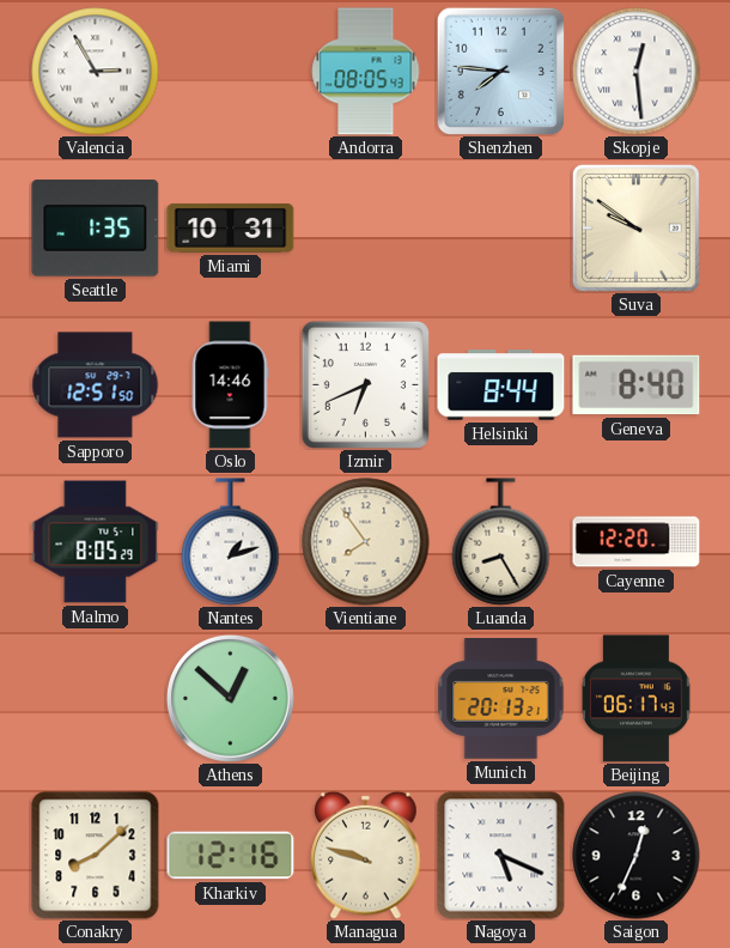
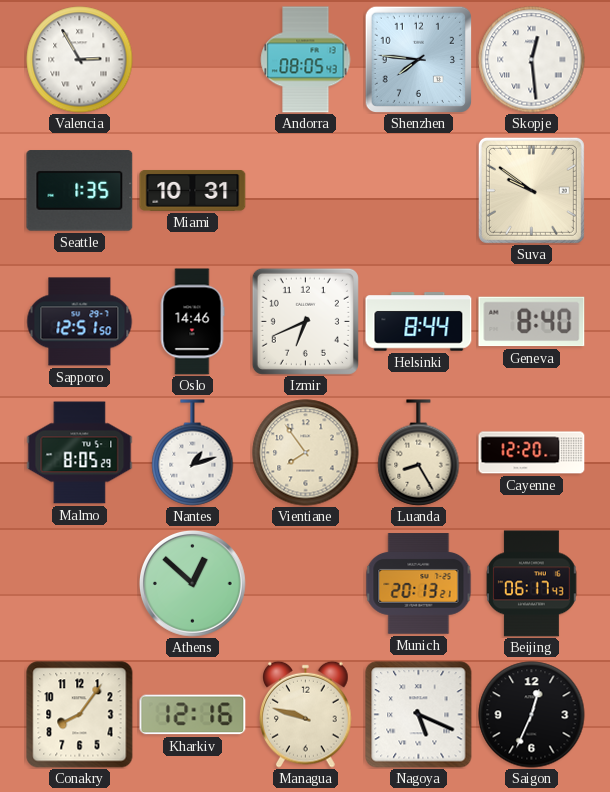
Conakry: 8:08 -> 8:06
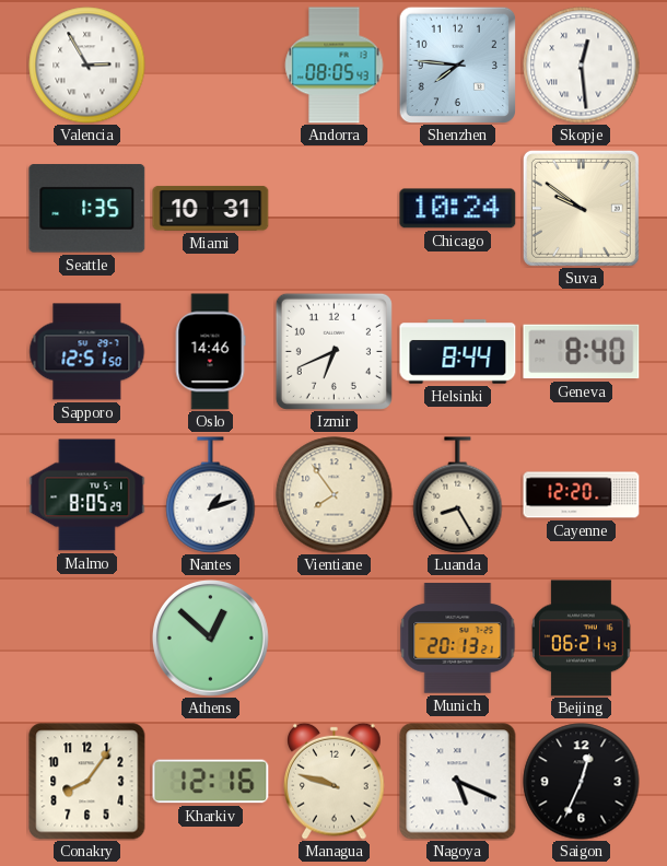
Chicago: none -> 10:24
Beijing: 06:17 -> 06:21
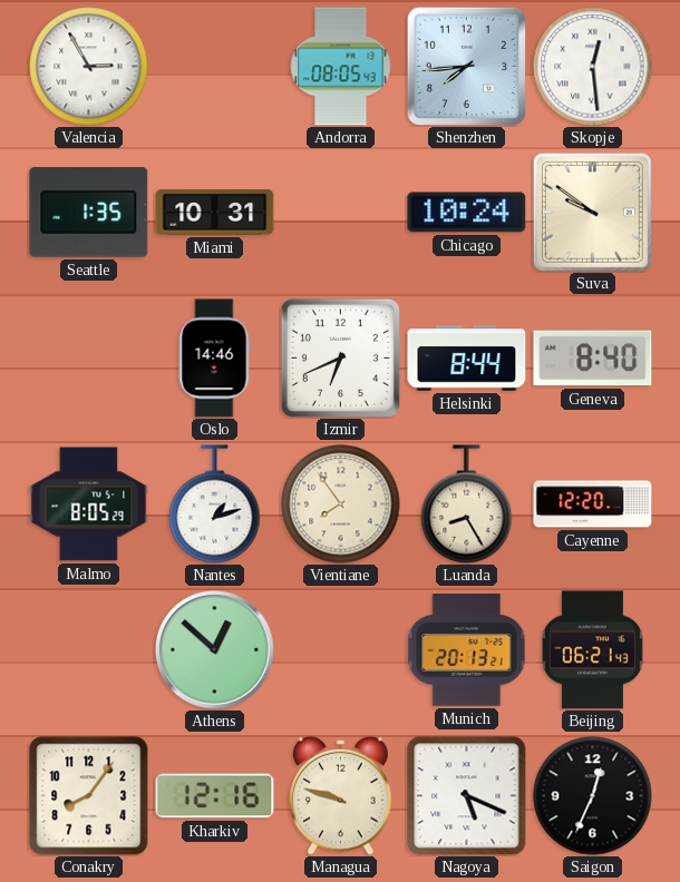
Shenzhen: 7:46 -> 7:44
Sapporo: 12:51 -> none
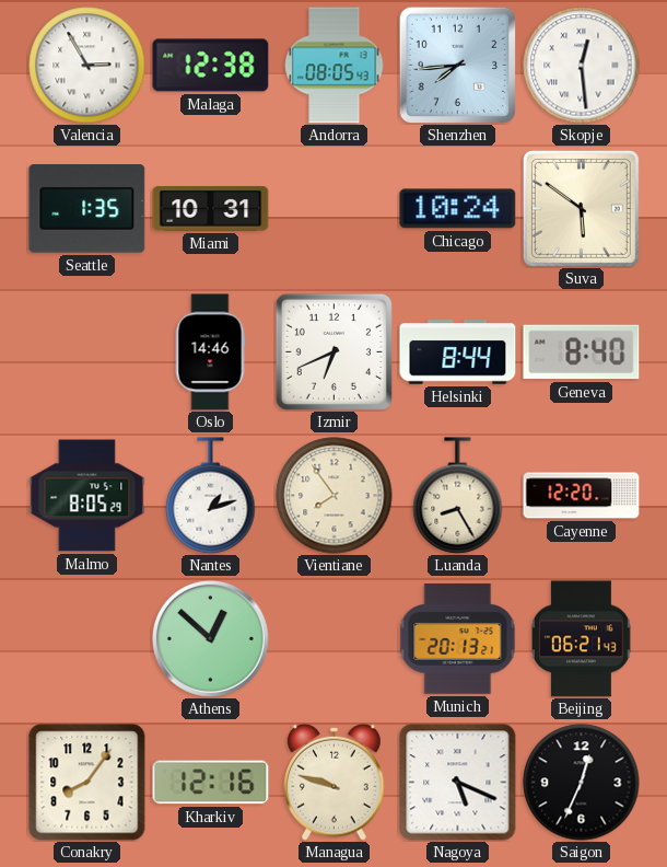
Malaga: none -> 12:38
Suva: 9:51 -> 5:51
